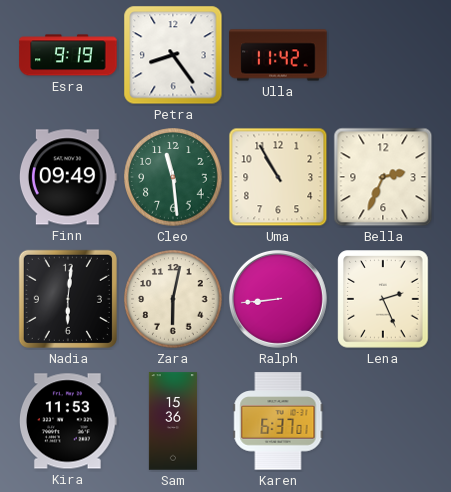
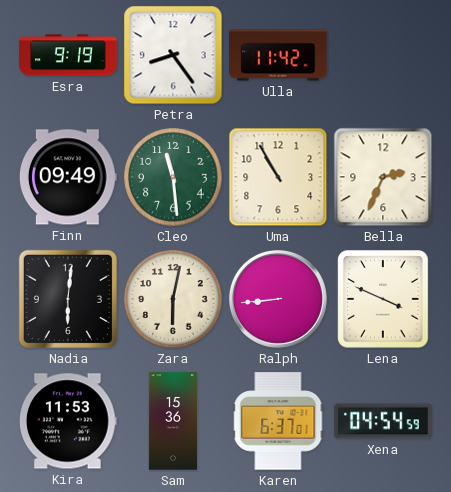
Lena: 2:26 -> 3:49
Xena: none -> 04:54
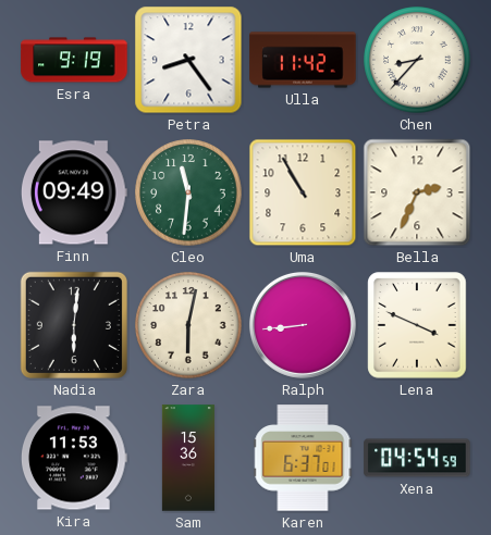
Chen: none -> 8:37
Cleo: 11:29 -> 11:31
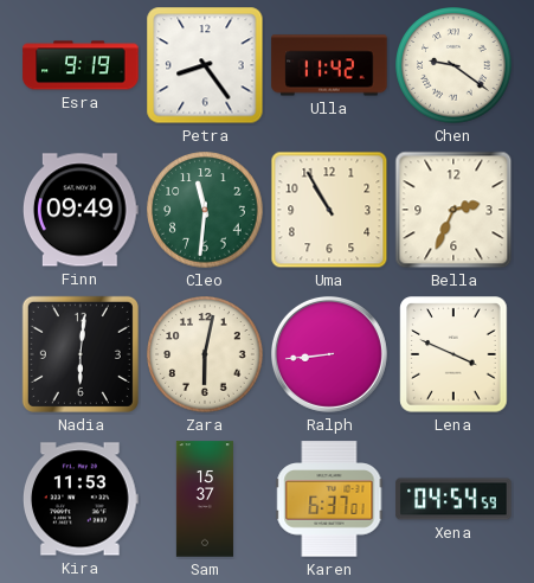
Chen: 8:37 -> 9:21
Sam: 15:36 -> 15:37
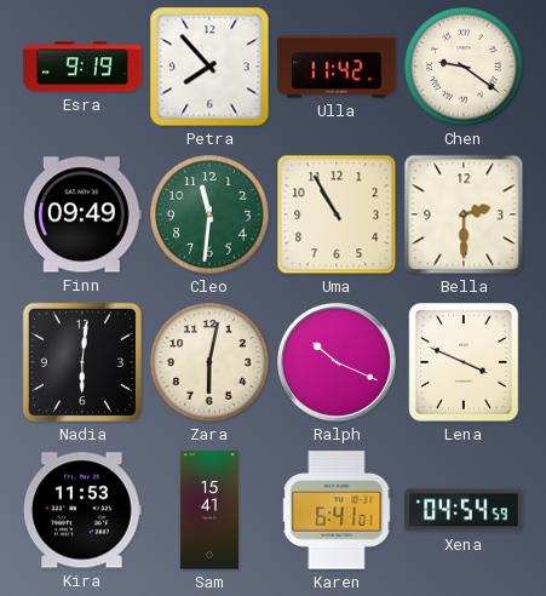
Petra: 8:24 -> 7:53
Bella: 2:34 -> 2:30
Ralph: 8:44 -> 10:19
Sam: 15:37 -> 15:41
Karen: 6:37 -> 6:41
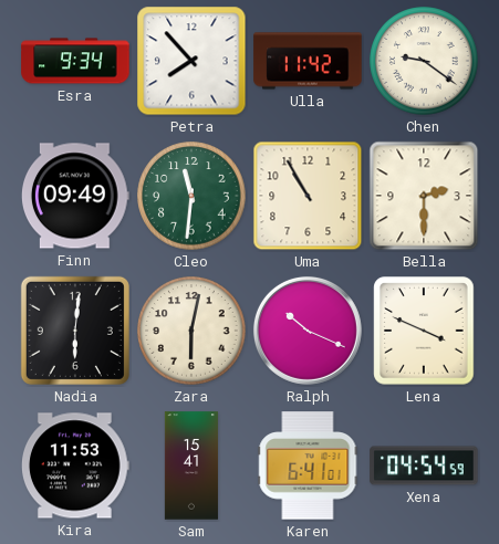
Esra: 9:19 -> 9:34
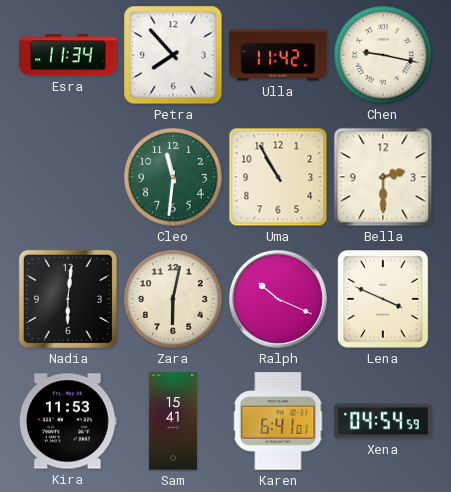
Esra: 9:34 -> 11:34
Chen: 9:21 -> 9:17
Finn: 09:49 -> none
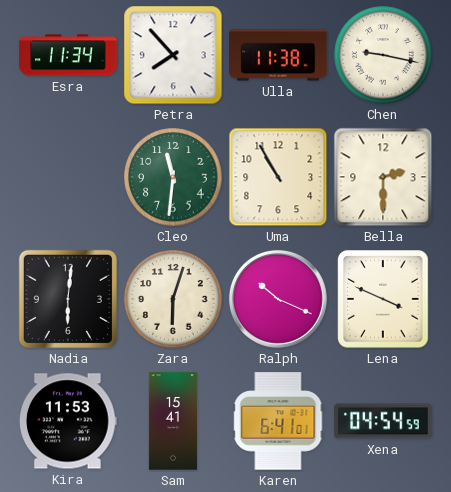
Ulla: 11:42 -> 11:38
Zara: 6:02 -> 6:03
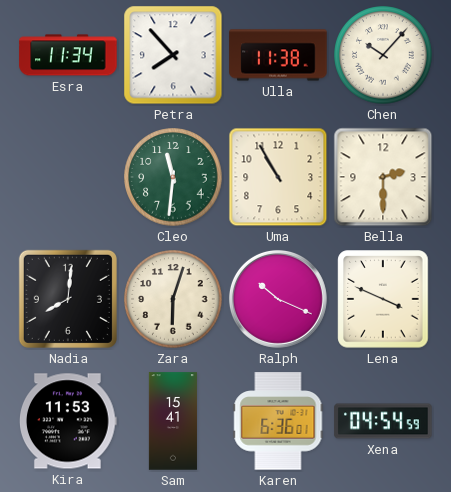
Chen: 9:17 -> 10:07
Nadia: 6:01 -> 8:01
Karen: 6:41 -> 6:36
